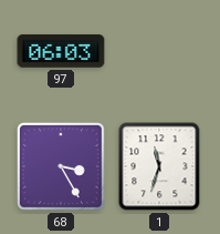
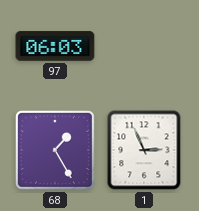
68: 3:25 -> 1:25
1: 11:33 -> 2:56
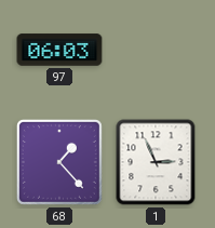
68: 1:25 -> 1:23
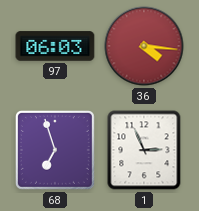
36: none -> 4:16
68: 1:23 -> 6:57
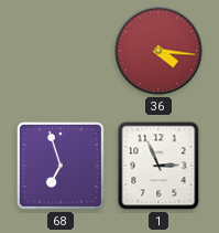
97: 06:03 -> none
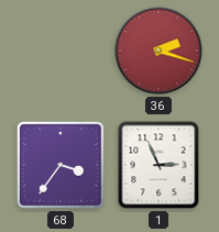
36: 4:16 -> 2:18
68: 6:57 -> 3:36
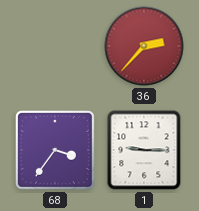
36: 2:18 -> 2:37
1: 2:56 -> 9:15
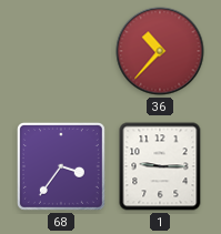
36: 2:37 -> 10:37
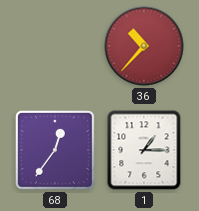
68: 3:36 -> 12:36
1: 9:15 -> 1:15
